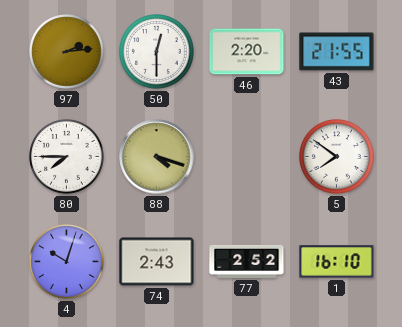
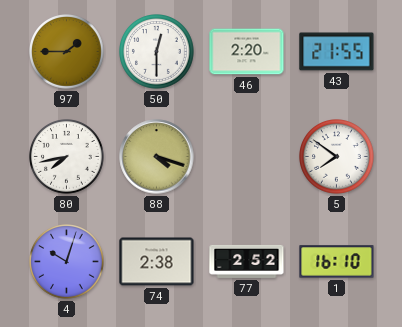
97: 2:14 -> 1:45
80: 7:45 -> 7:43
74: 2:43 -> 2:38
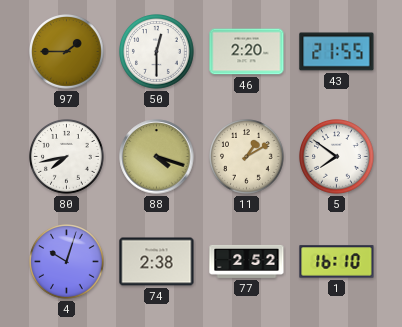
11: none -> 1:10
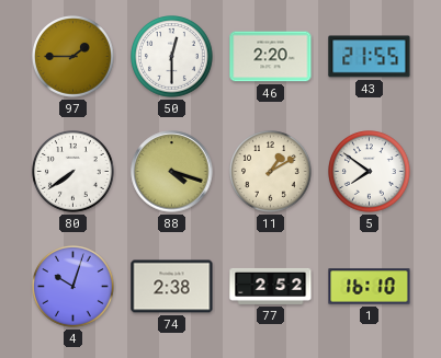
80: 7:43 -> 7:39
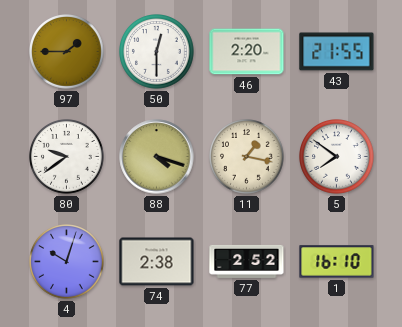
80: 7:39 -> 9:39
11: 1:10 -> 1:17
